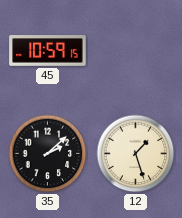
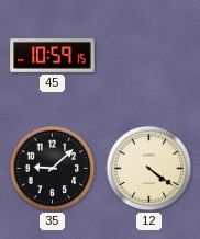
35: 2:08 -> 9:08
12: 1:27 -> 4:21
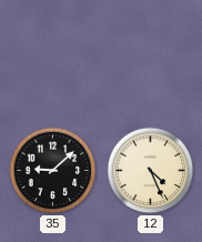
45: 10:59 -> none
12: 4:21 -> 4:26
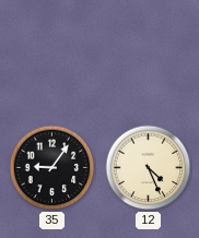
35: 9:08 -> 9:06
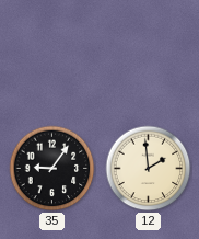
12: 4:26 -> 1:59
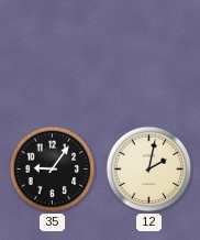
12: 1:59 -> 2:02
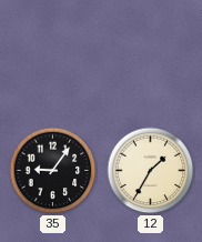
12: 2:02 -> 1:35
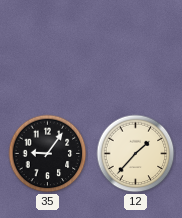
12: 1:35 -> 1:37
